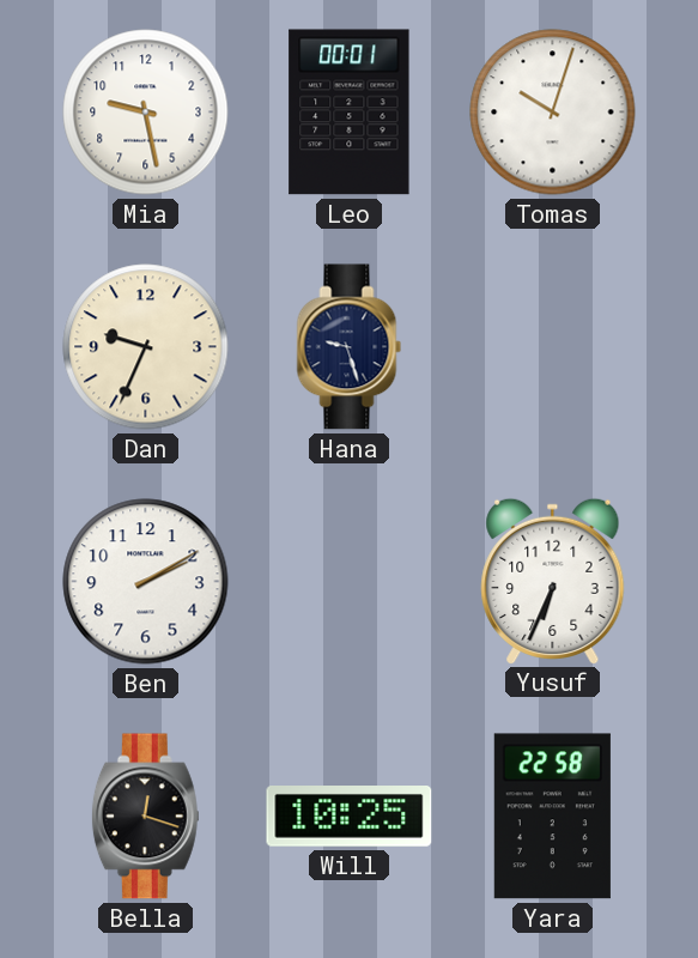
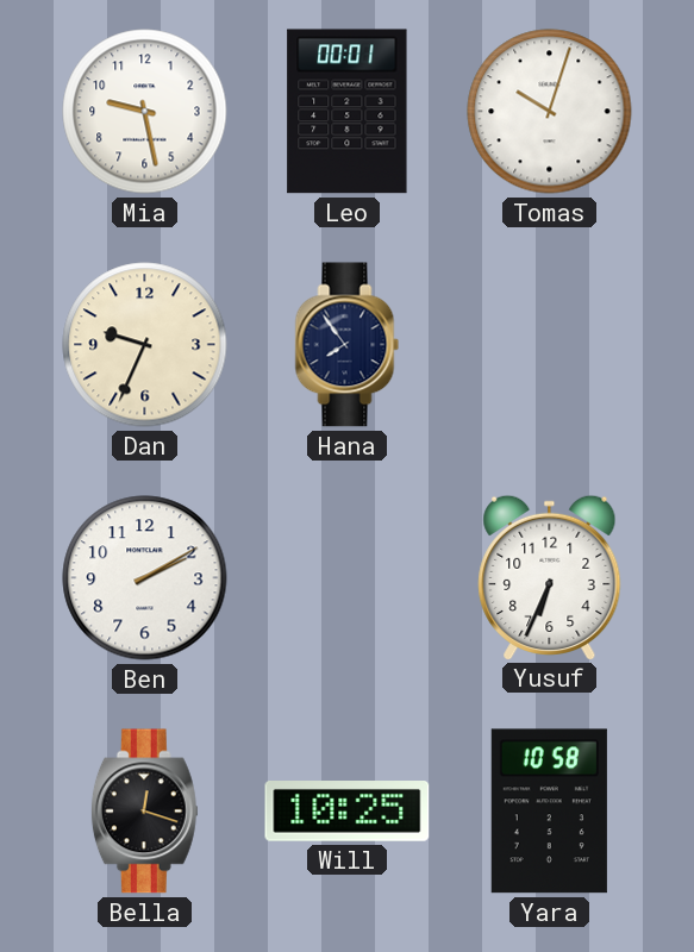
Hana: 9:27 -> 7:54
Yara: 22:58 -> 10:58
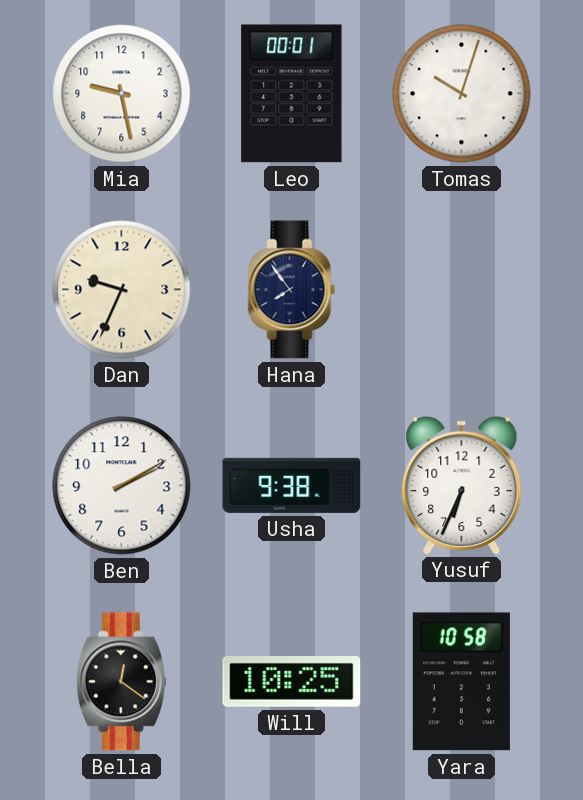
Usha: none -> 9:38
Bella: 12:18 -> 12:21
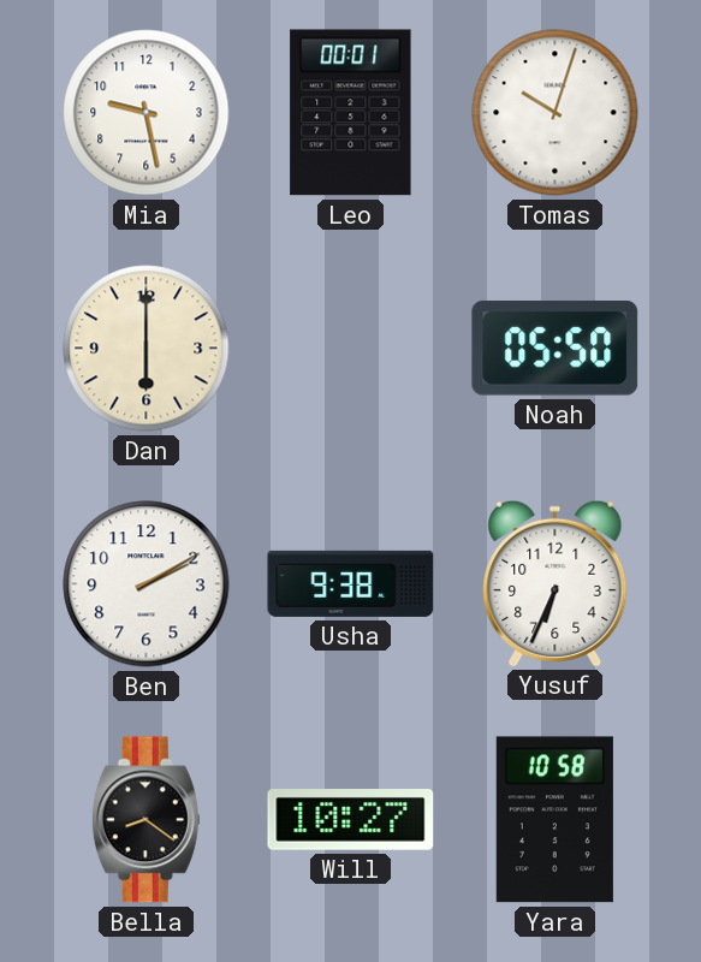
Dan: 9:34 -> 6:00
Hana: 7:54 -> none
Noah: none -> 05:50
Bella: 12:21 -> 8:21
Will: 10:25 -> 10:27
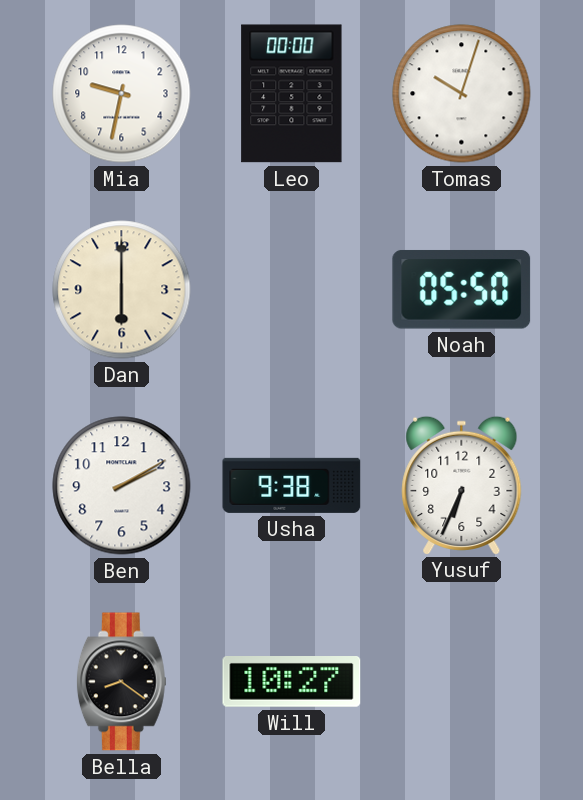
Mia: 9:28 -> 9:32
Leo: 00:01 -> 00:00
Yara: 10:58 -> none
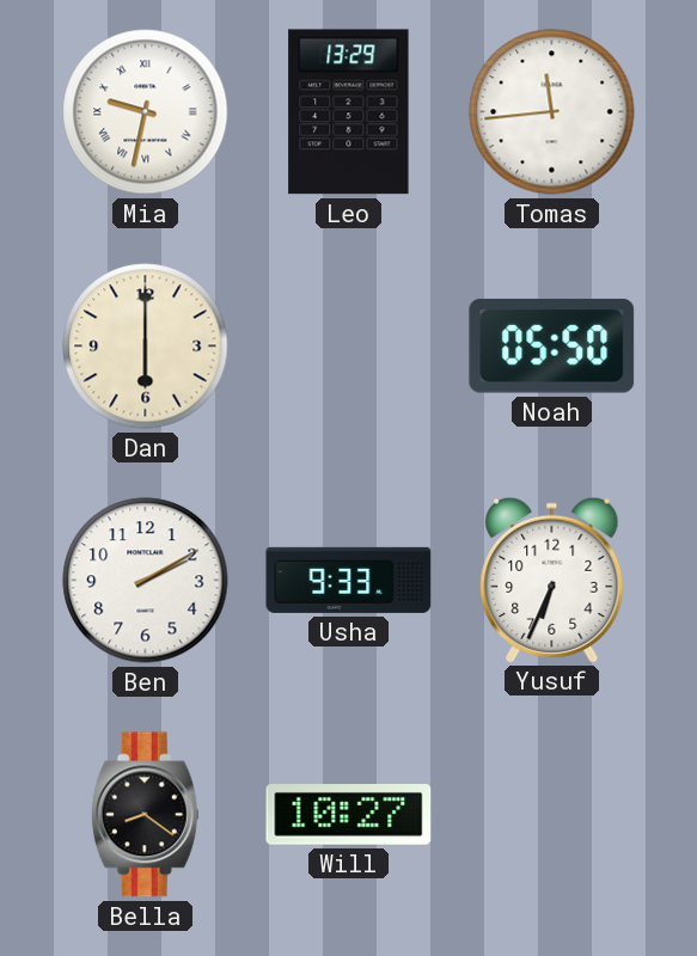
Mia numerals: Arabic -> Roman
Leo: 00:00 -> 13:29
Tomas: 10:03 -> 11:44
Usha: 9:38 -> 9:33
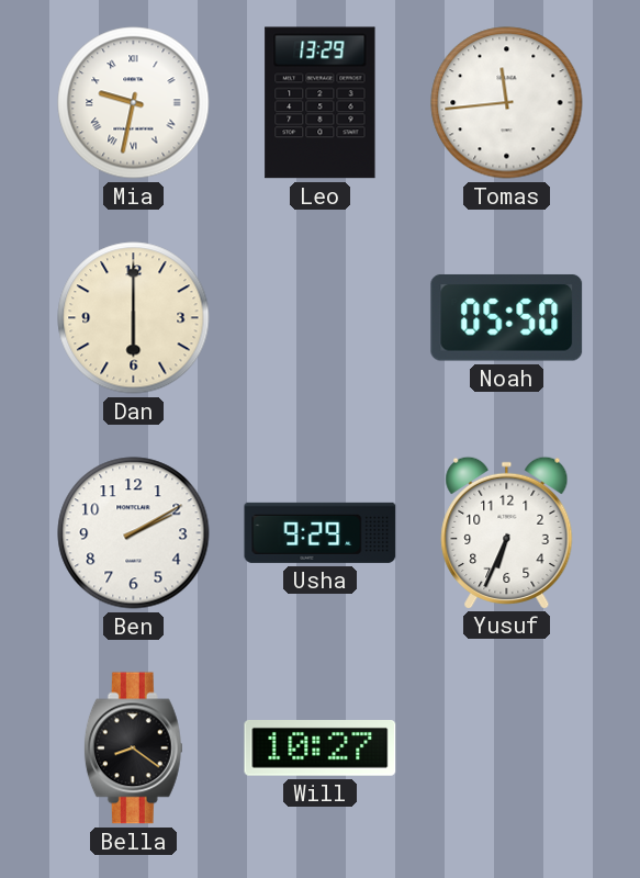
Usha: 9:33 -> 9:29
